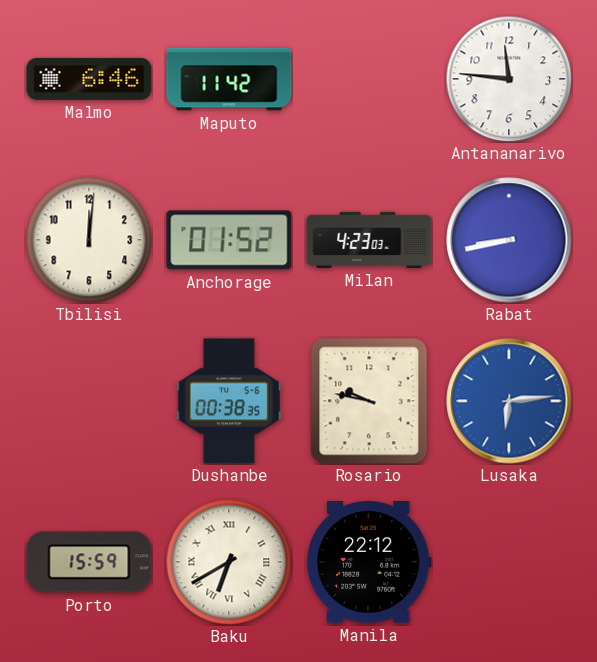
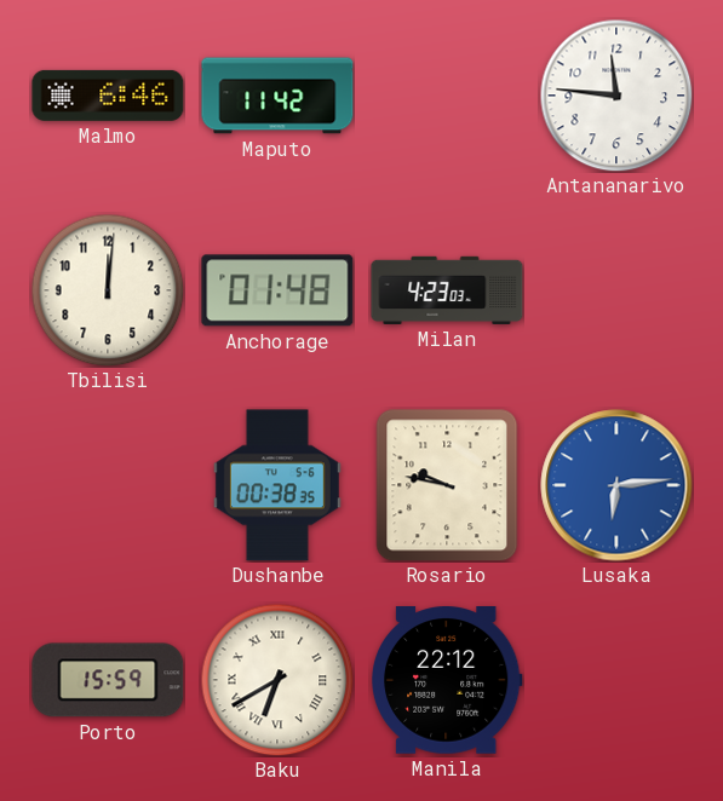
Anchorage: 01:52 -> 01:48
Rabat: 8:43 -> none
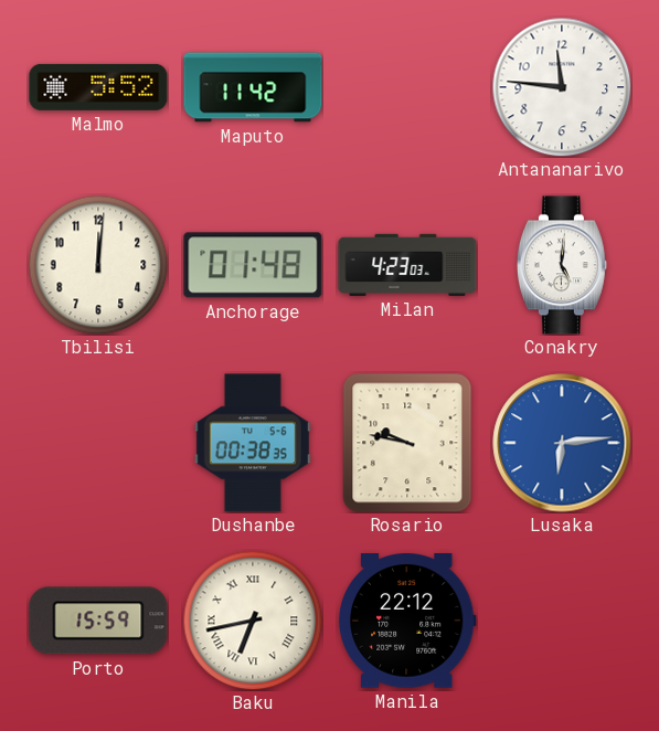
Malmo: 6:46 -> 5:52
Conakry: none -> 5:01
Baku: 6:40 -> 6:43
